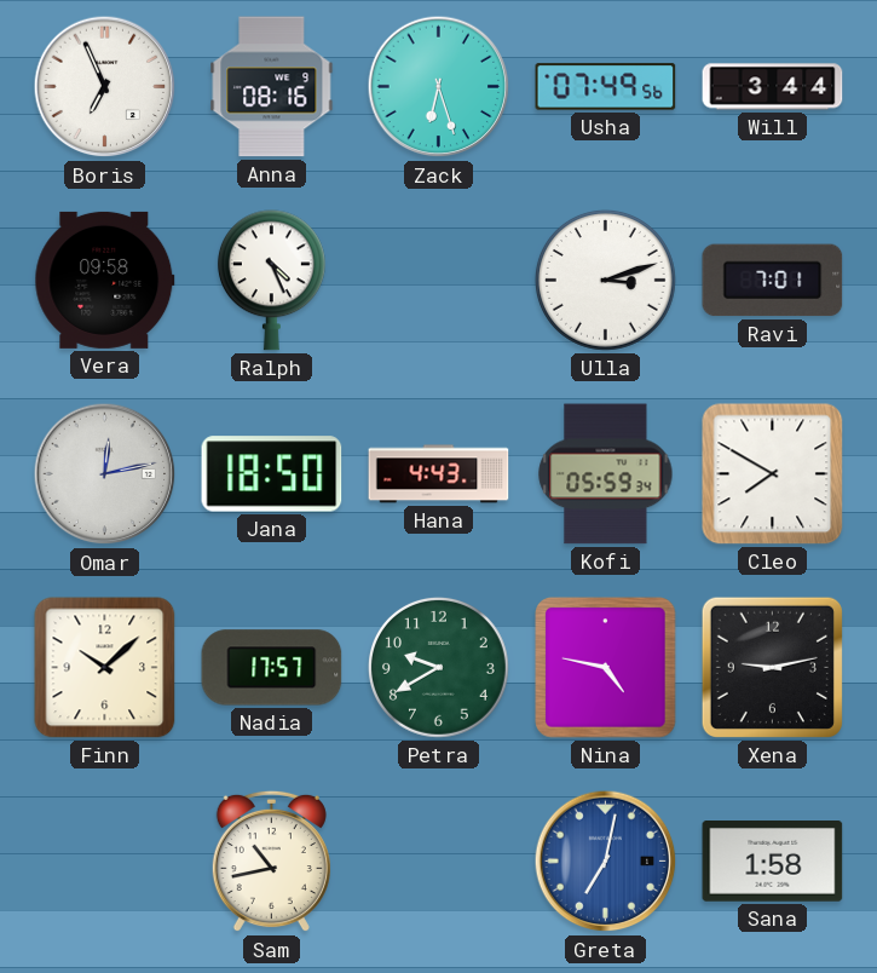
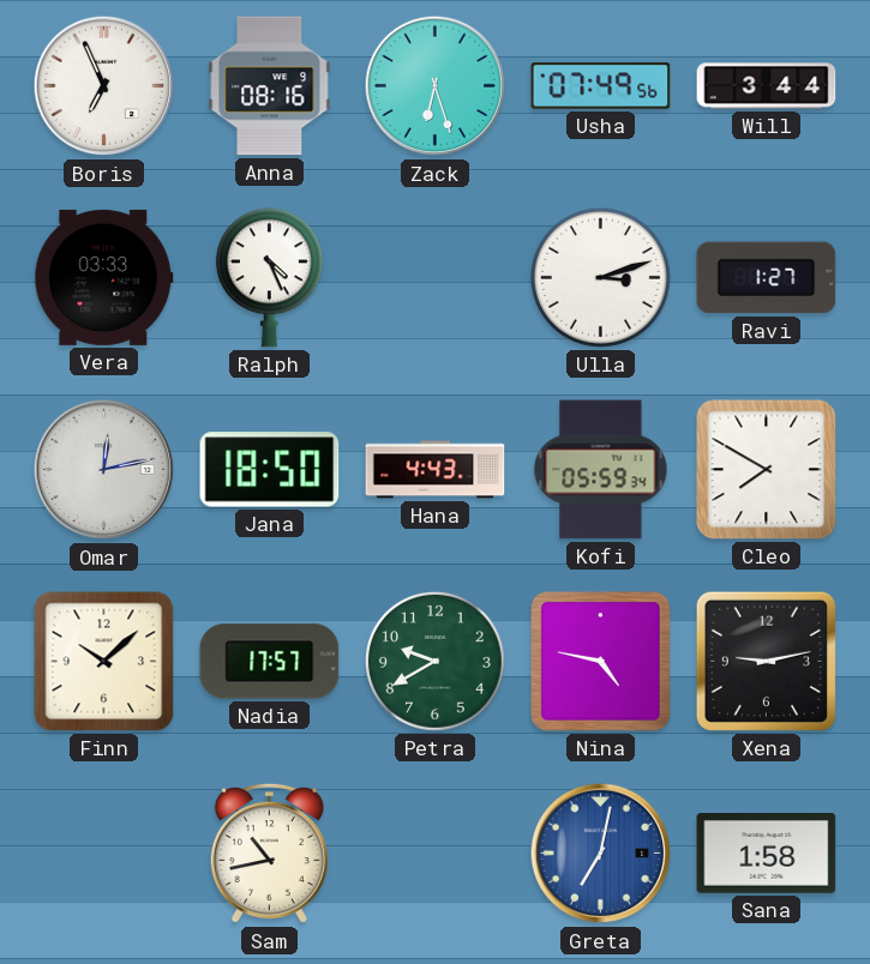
Vera: 09:58 -> 03:33
Ravi: 7:01 -> 1:27
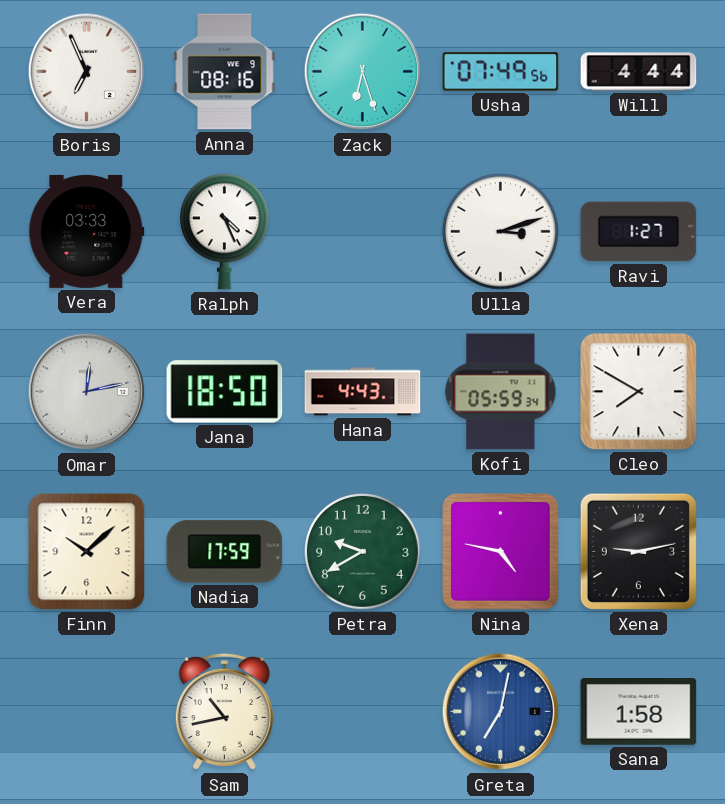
Will: 3:44 -> 4:44
Nadia: 17:57 -> 17:59
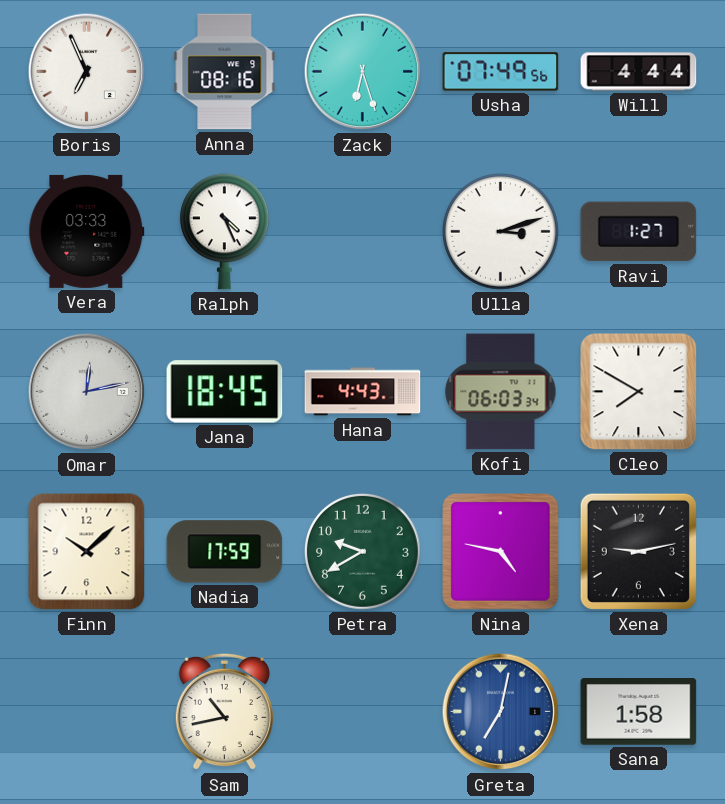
Jana: 18:50 -> 18:45
Kofi: 05:59 -> 06:03
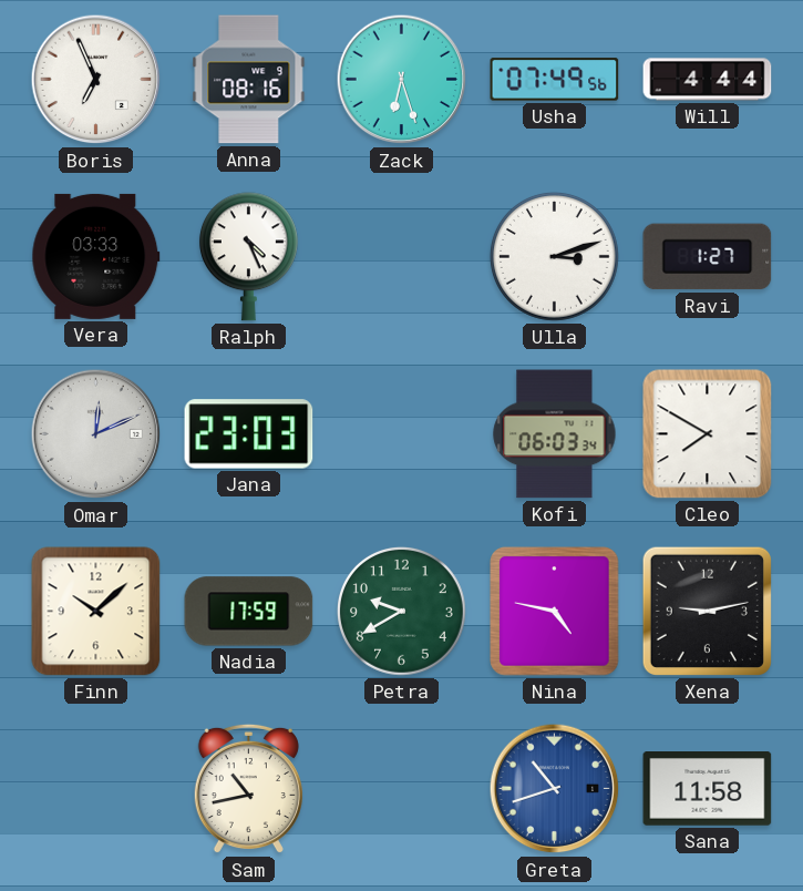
Omar: 12:13 -> 12:11
Jana: 18:45 -> 23:03
Hana: 4:43 -> none
Greta: 7:02 -> 10:42
Sana: 1:58 -> 11:58
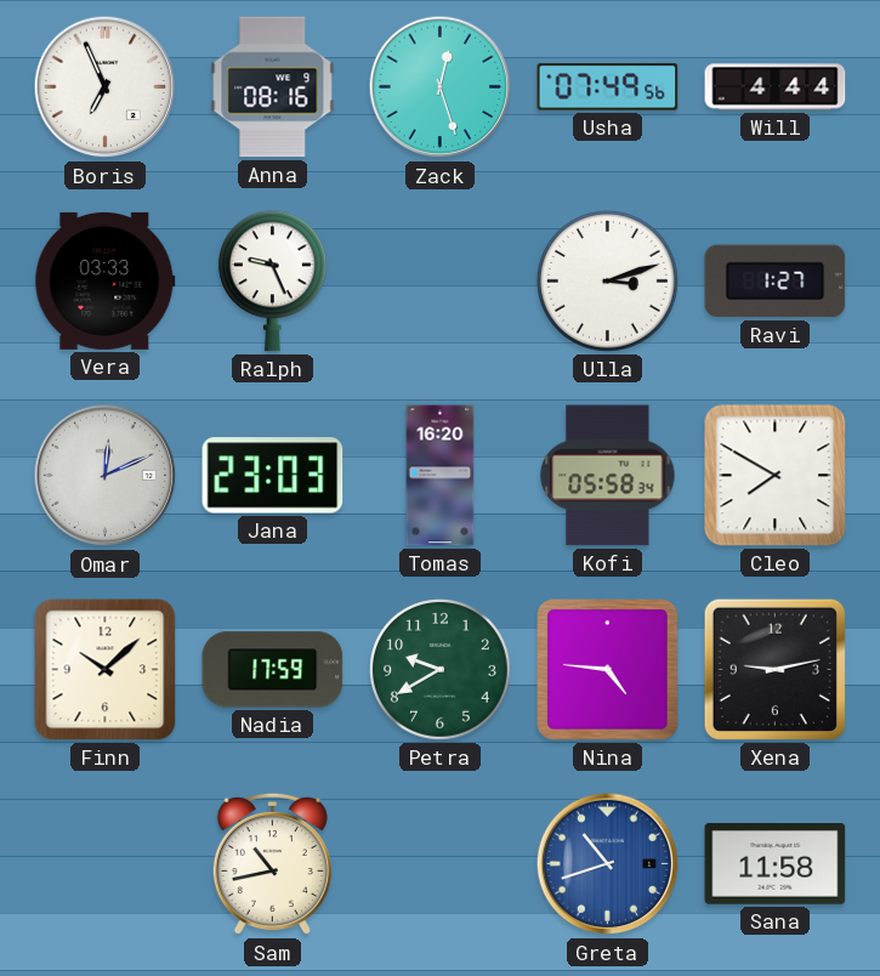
Zack: 6:27 -> 12:27
Ralph: 4:26 -> 9:26
Tomas: none -> 16:20
Kofi: 06:03 -> 05:58
Nina: 4:47 -> 4:46
